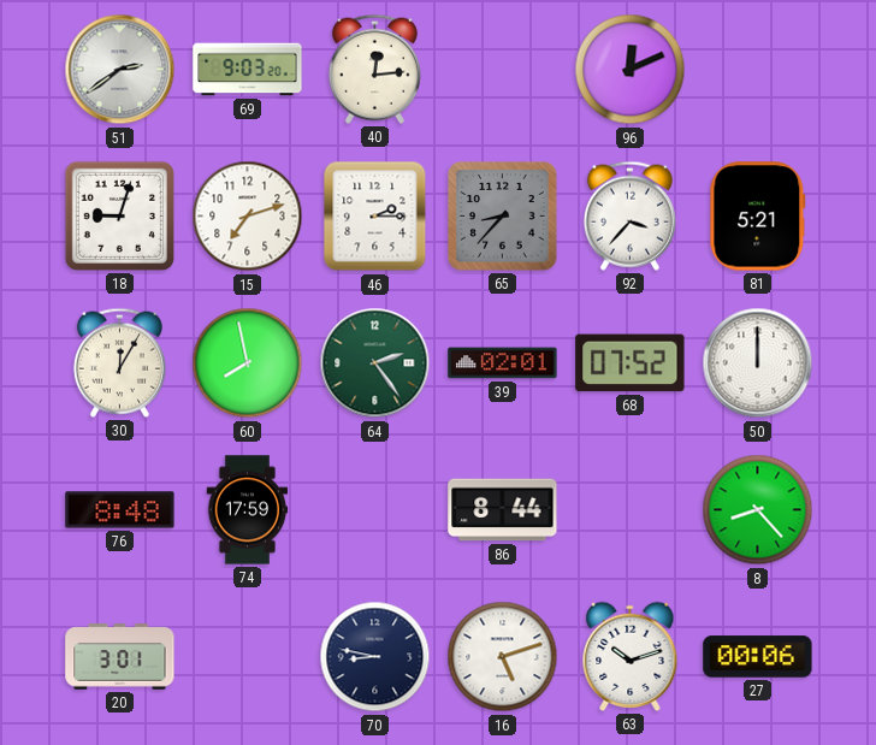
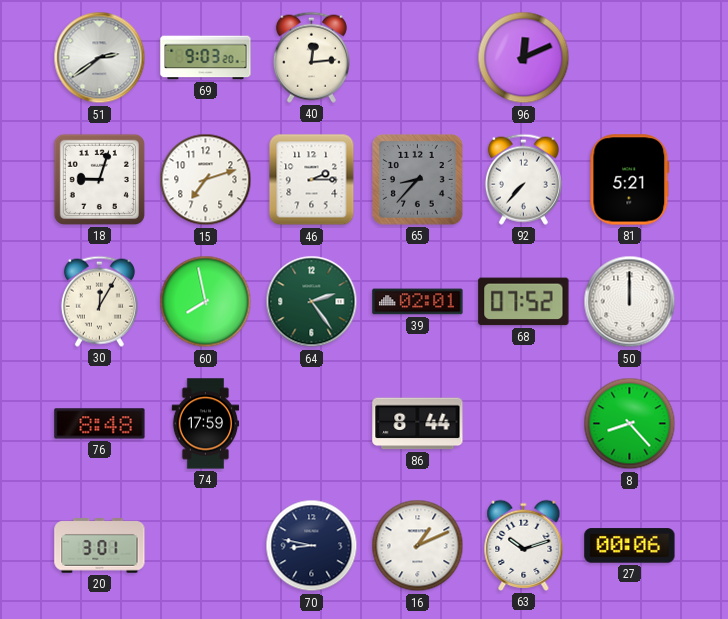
92: 3:37 -> 7:37
16: 5:12 -> 1:11
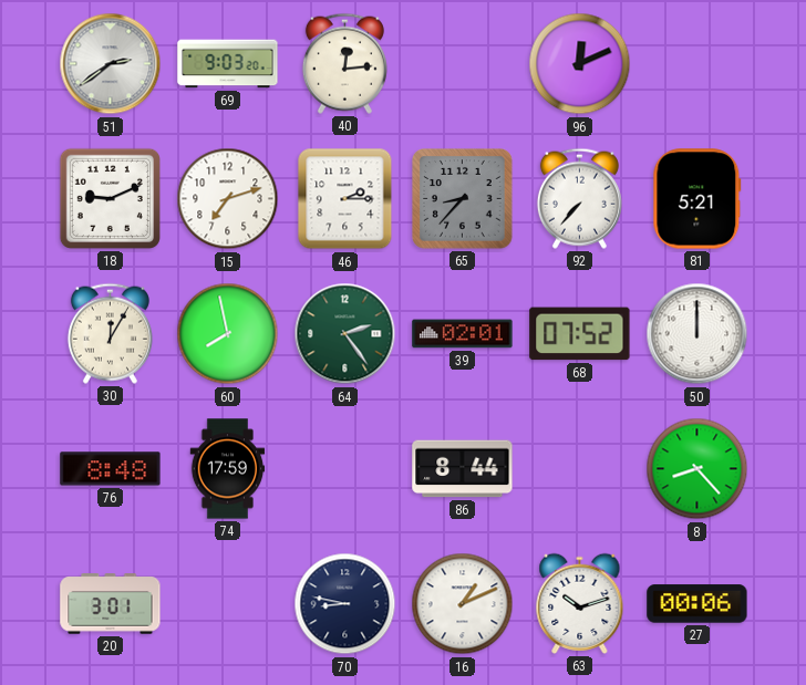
18: 9:03 -> 9:11
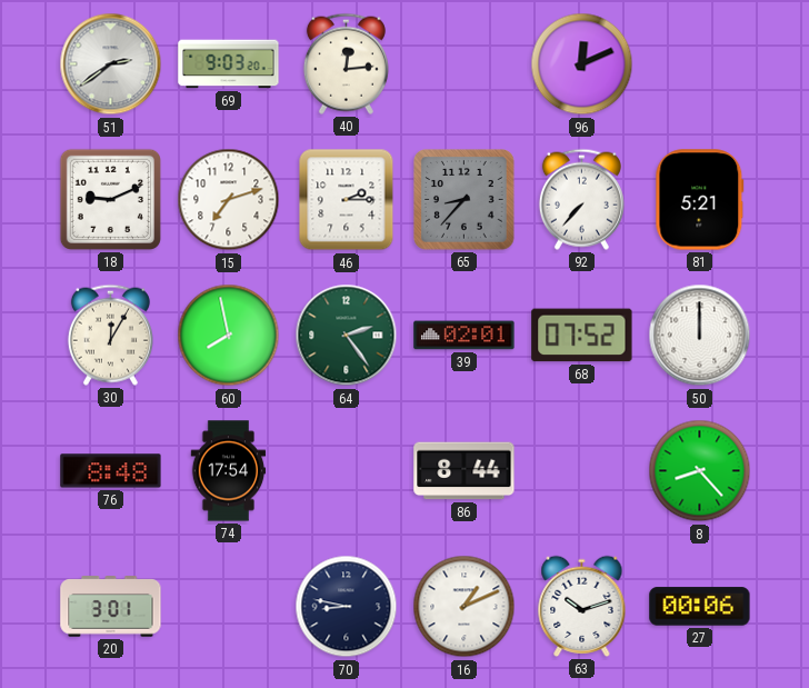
74: 17:59 -> 17:54
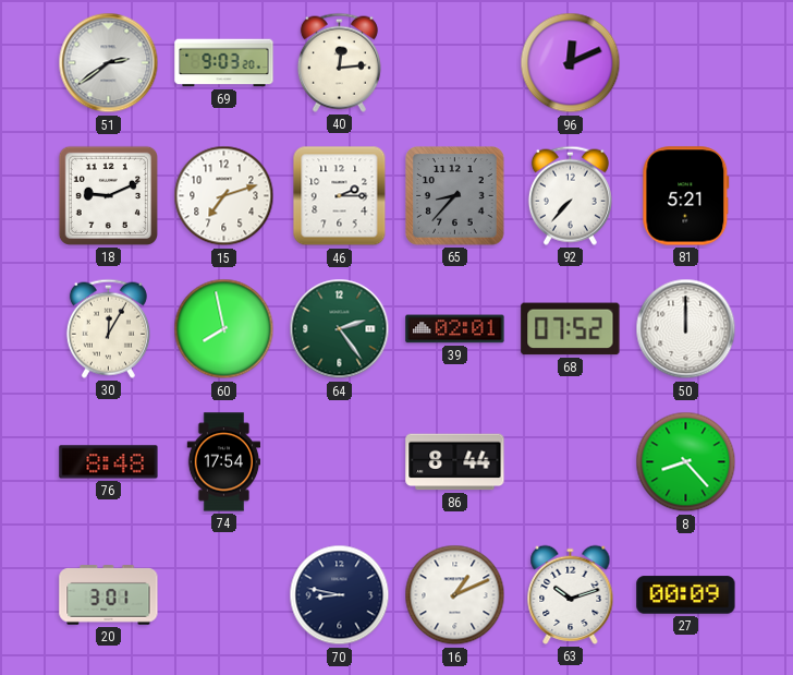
27: 00:06 -> 00:09
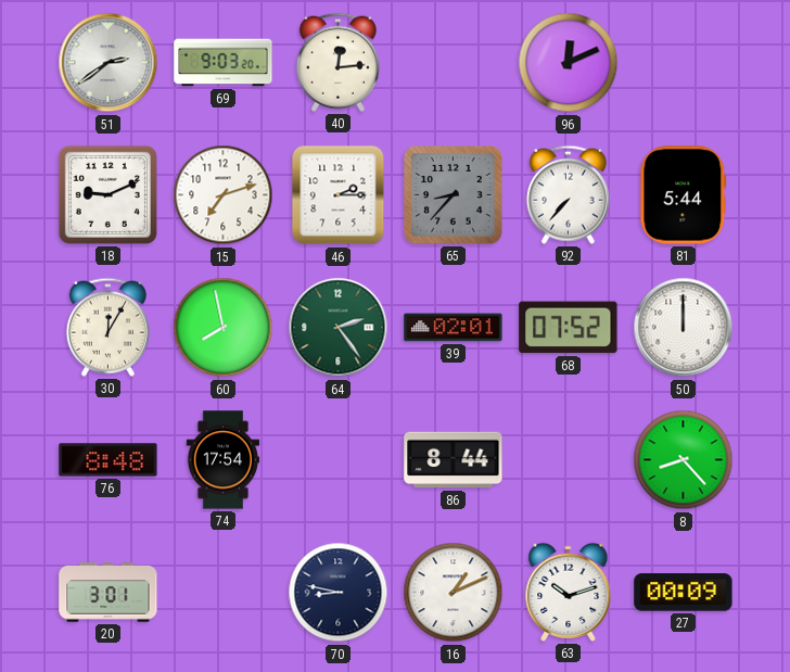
81: 5:21 -> 5:44
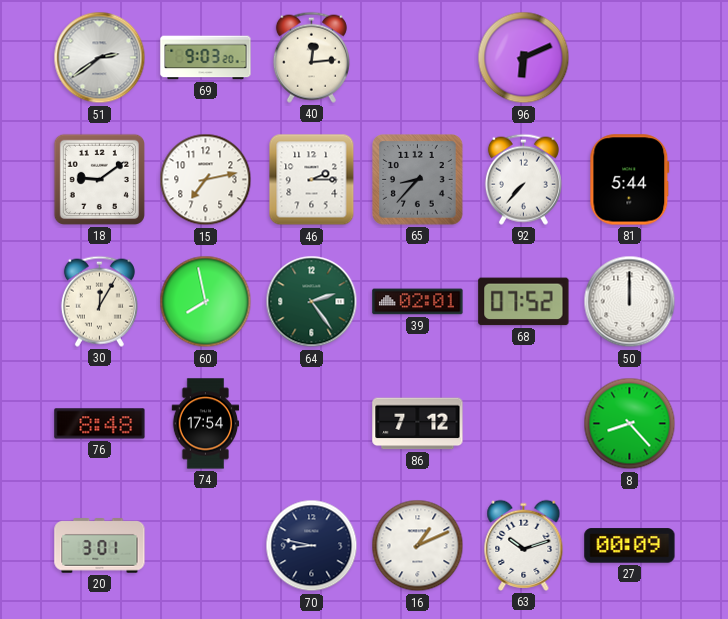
96: 12:11 -> 6:11
18: 9:11 -> 9:09
15: 7:12 -> 7:13
86: 8:44 -> 7:12
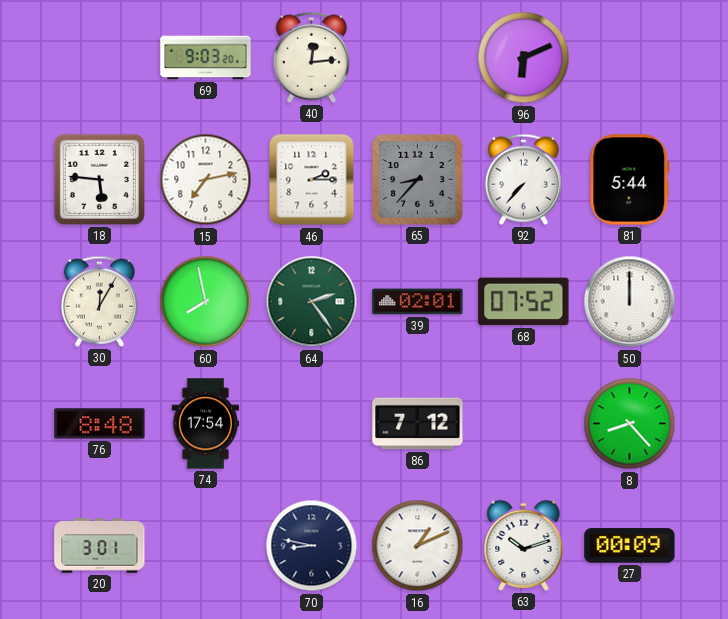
51: 2:39 -> none
18: 9:09 -> 5:46
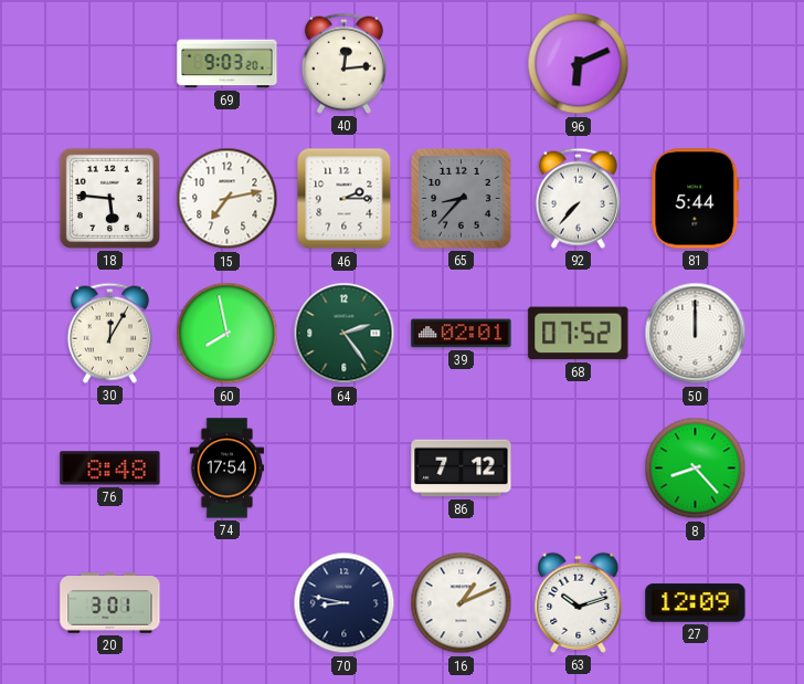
27: 00:09 -> 12:09
